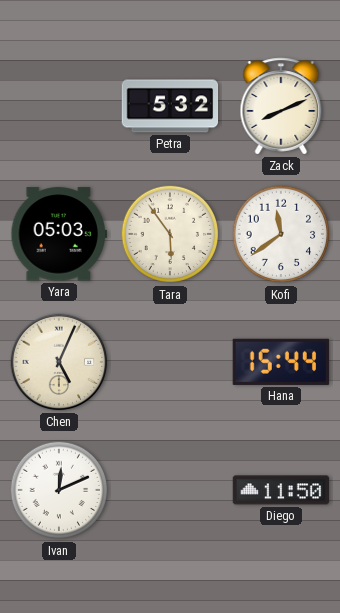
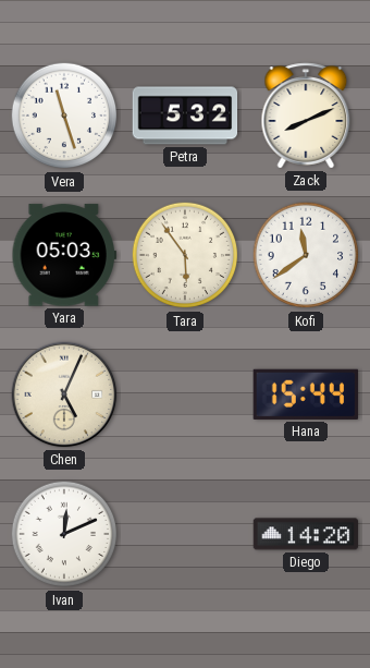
Vera: none -> 11:27
Diego: 11:50 -> 14:20
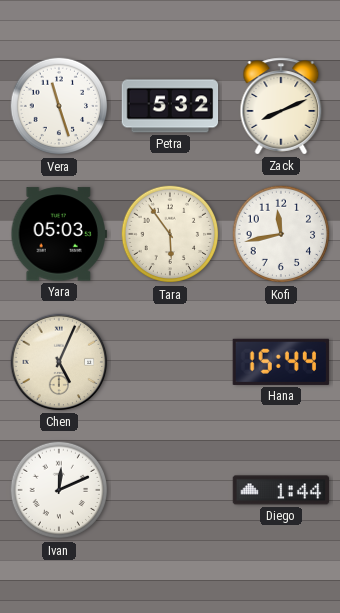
Kofi: 11:39 -> 11:43
Diego: 14:20 -> 1:44
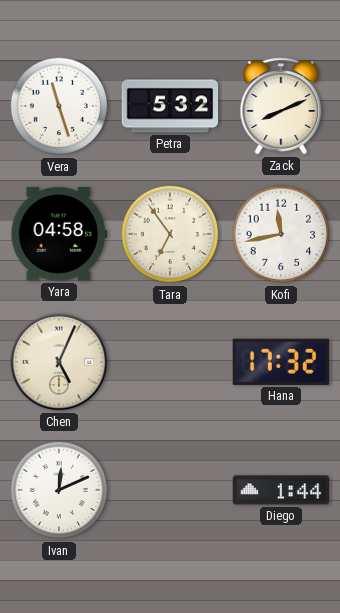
Yara: 05:03 -> 04:58
Tara: 5:54 -> 6:54
Hana: 15:44 -> 17:32
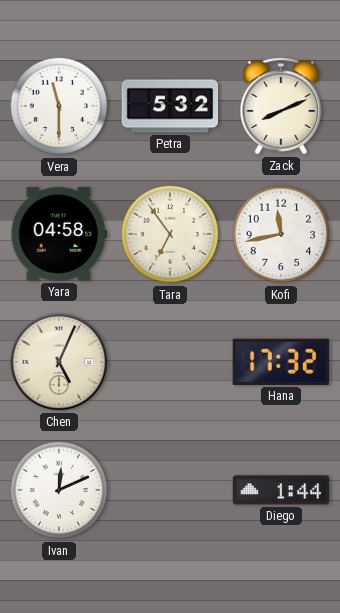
Vera: 11:27 -> 11:30
